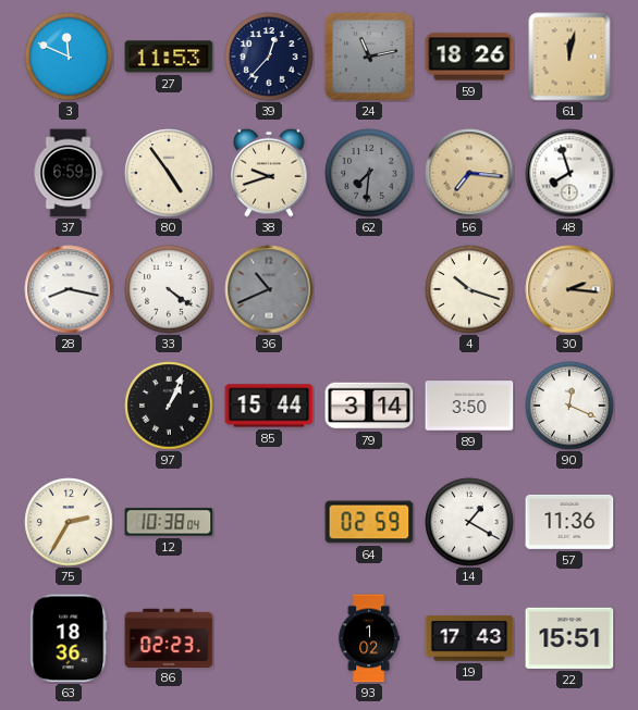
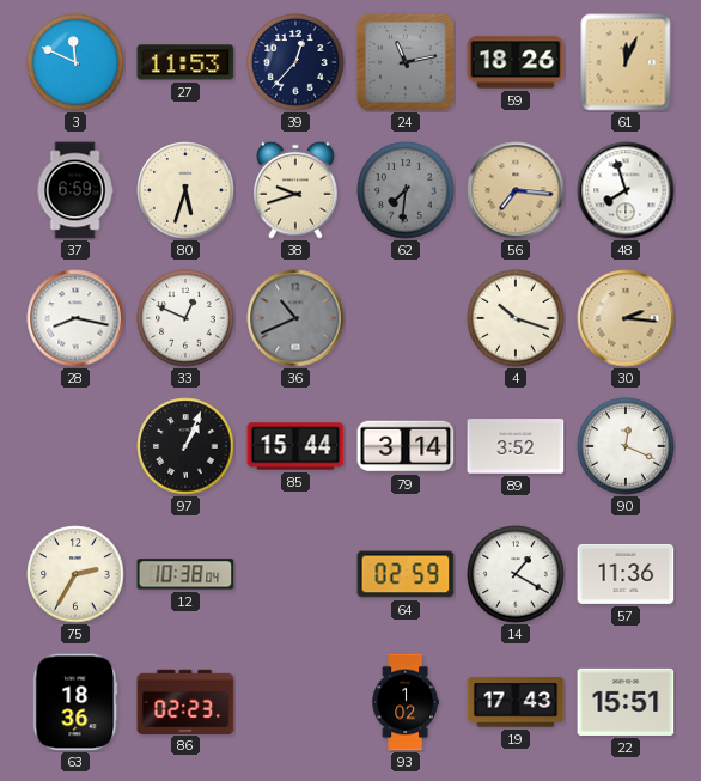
61: 12:02 -> 12:04
80: 4:54 -> 5:33
33: 4:21 -> 12:49
89: 3:50 -> 3:52
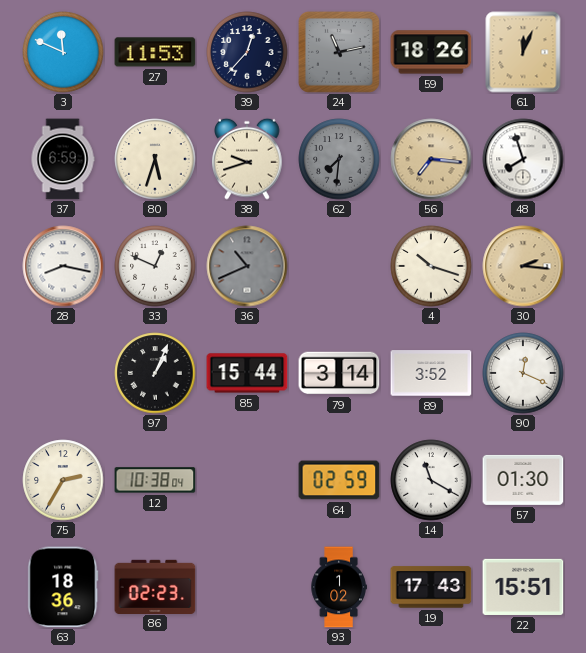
14: 1:20 -> 11:20
57: 11:36 -> 01:30
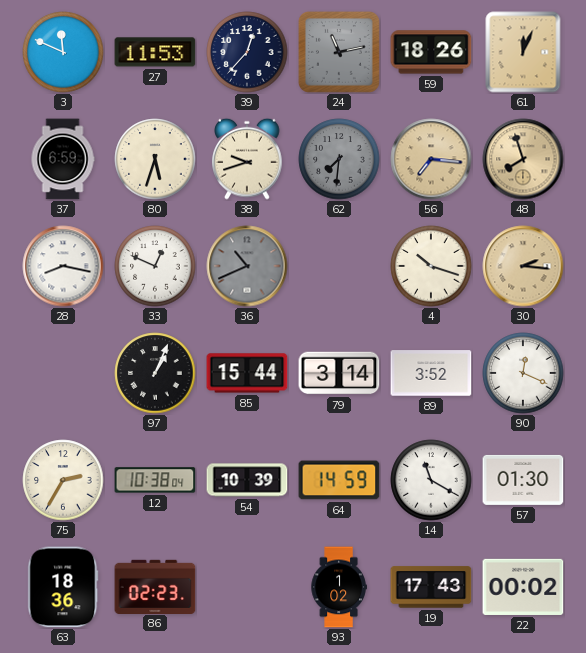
48 dial: white -> champagne
54: none -> 10:39
64: 02:59 -> 14:59
22: 15:51 -> 00:02
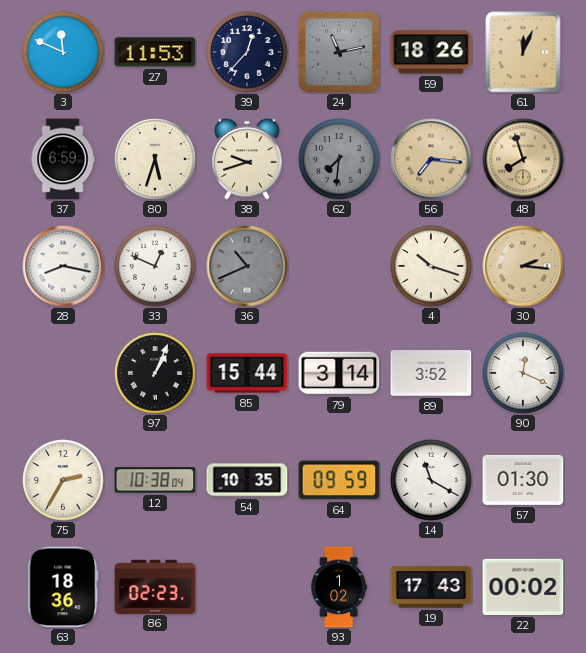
54: 10:39 -> 10:35
64: 14:59 -> 09:59
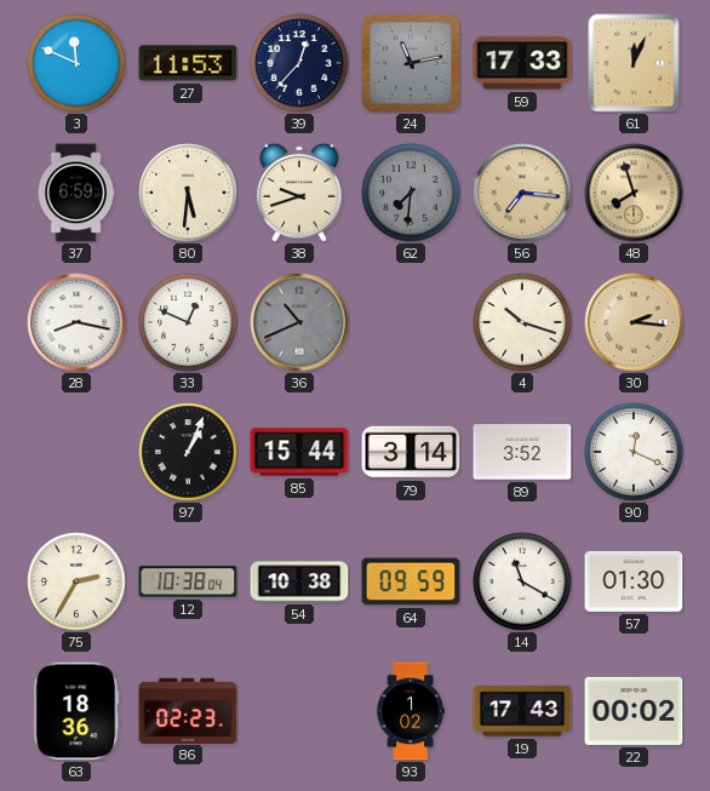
59: 18:26 -> 17:33
80: 5:33 -> 5:31
54: 10:35 -> 10:38
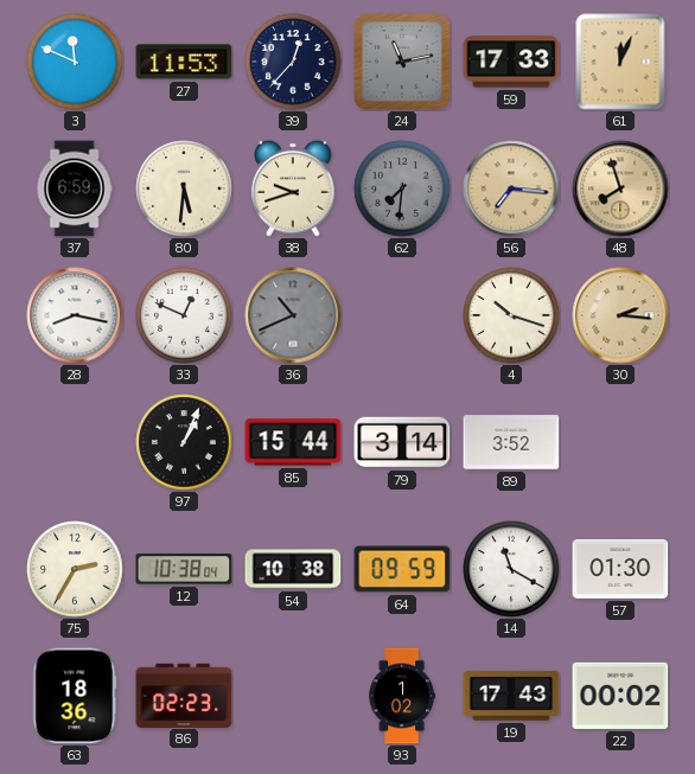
90: 12:19 -> none
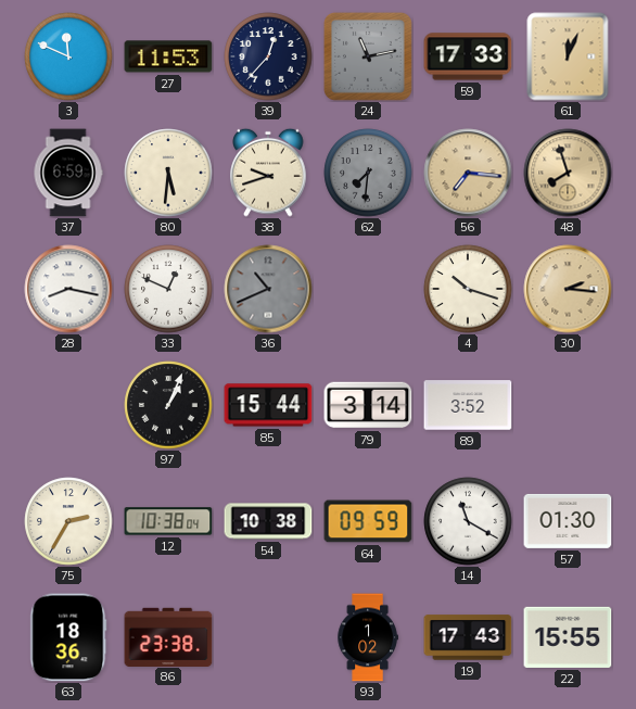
86: 02:23 -> 23:38
22: 00:02 -> 15:55
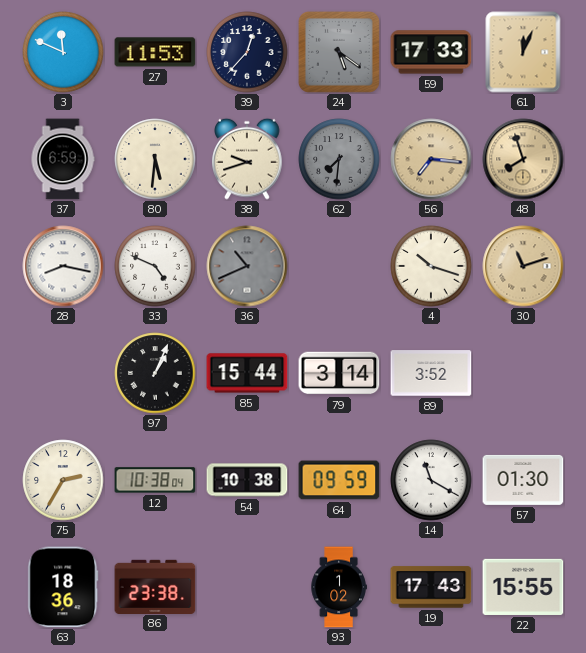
24: 11:13 -> 5:21
33: 12:49 -> 4:49
30: 2:16 -> 11:12
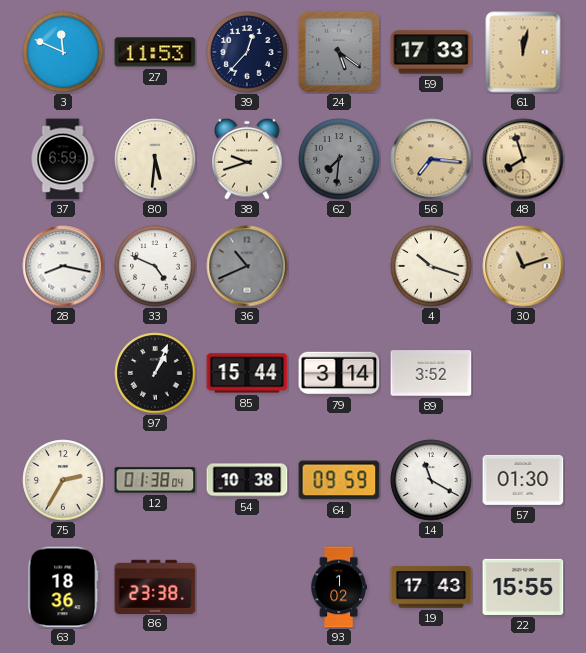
61: 12:04 -> 12:02
12: 10:38 -> 01:38
